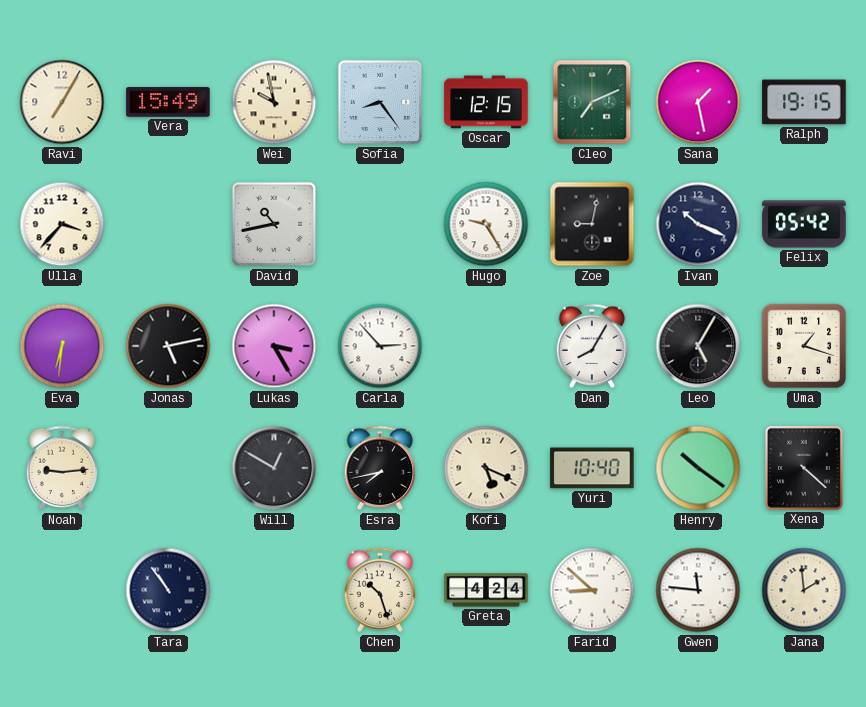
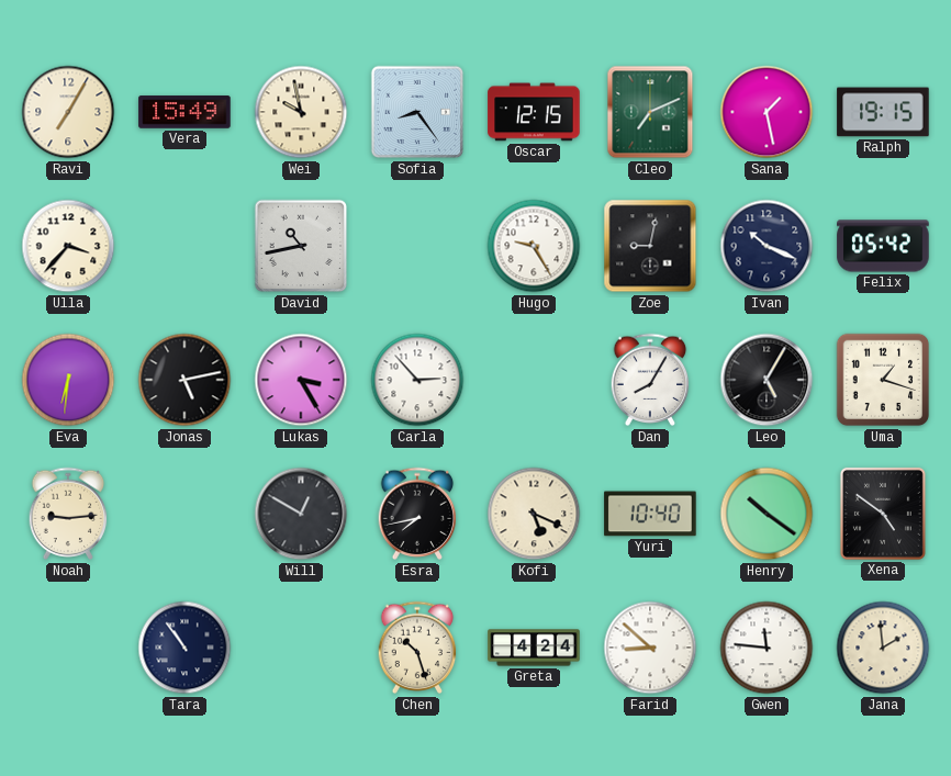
Xena: 4:22 -> 4:51
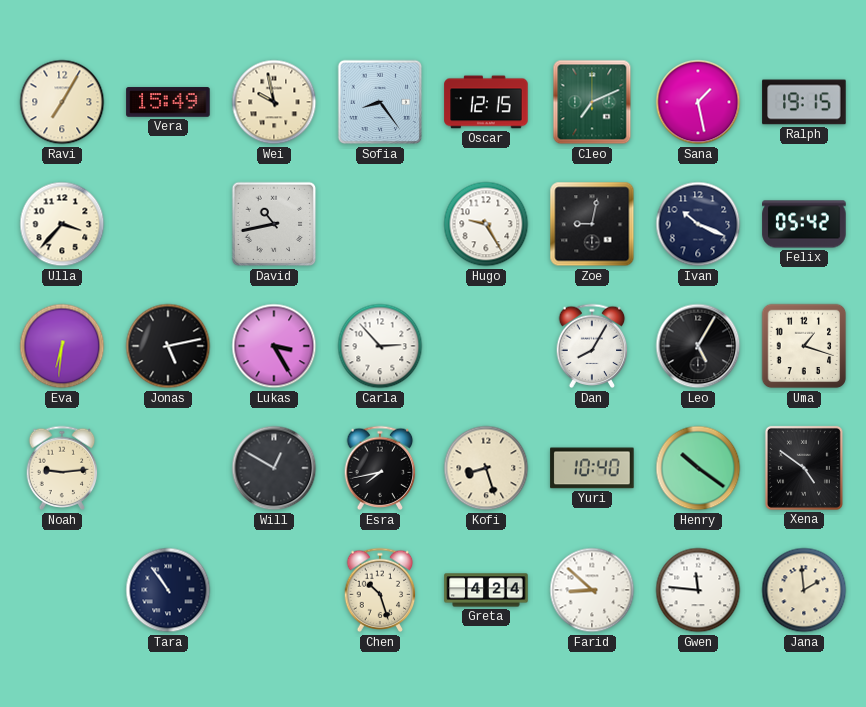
Kofi: 5:19 -> 8:27
